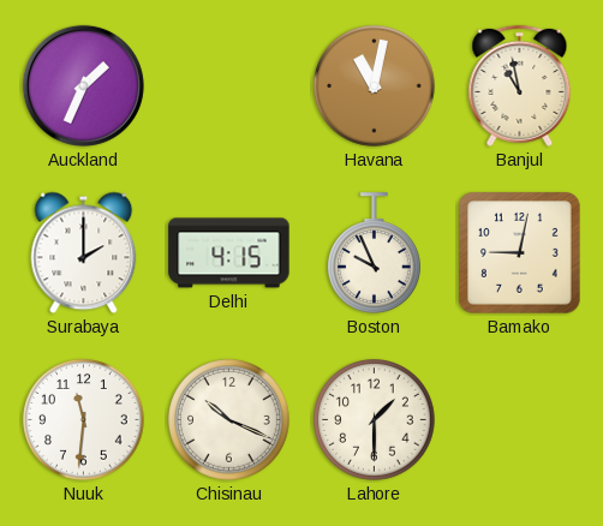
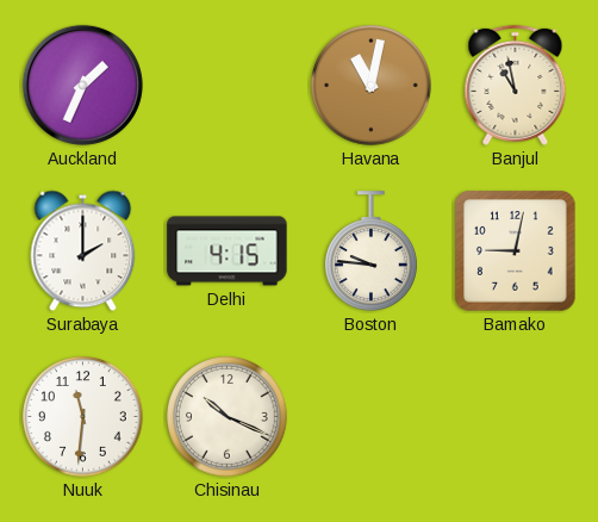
Boston: 9:56 -> 9:46
Lahore: 1:30 -> none
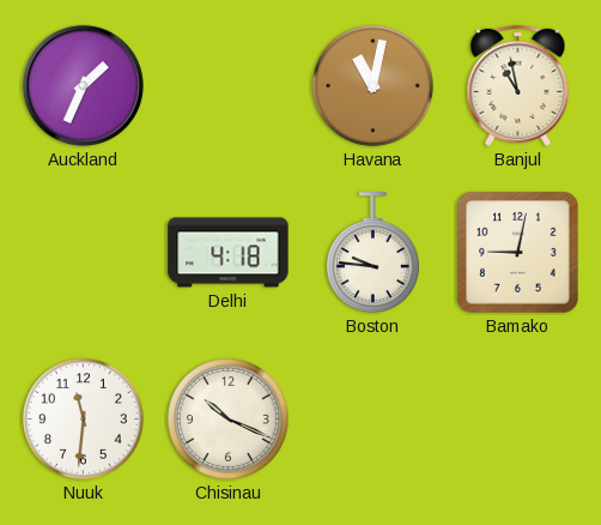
Surabaya: 2:00 -> none
Delhi: 4:15 -> 4:18
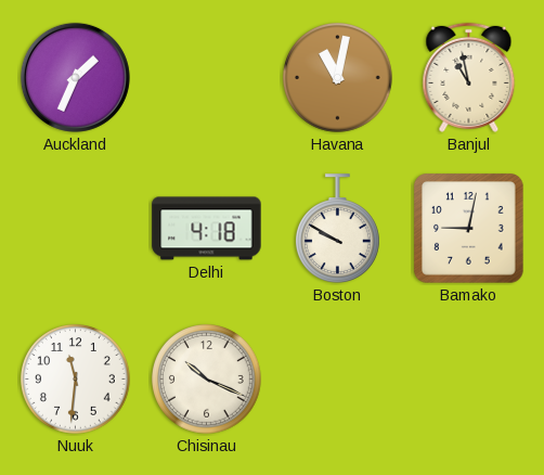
Boston: 9:46 -> 9:50
